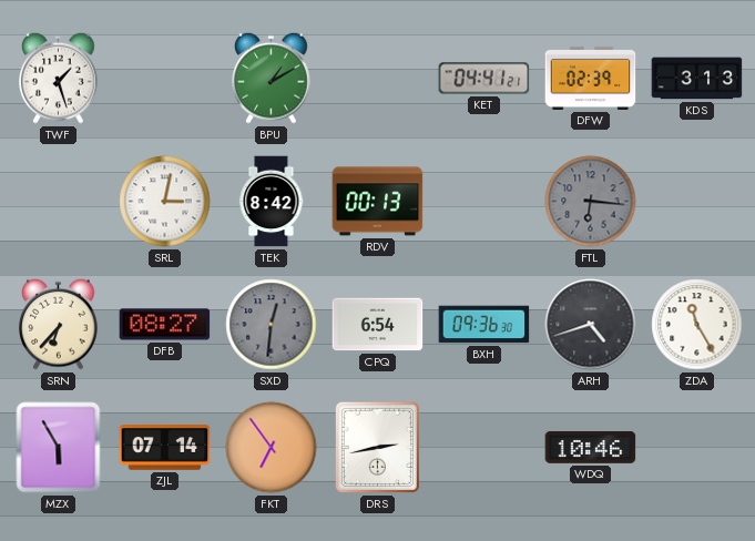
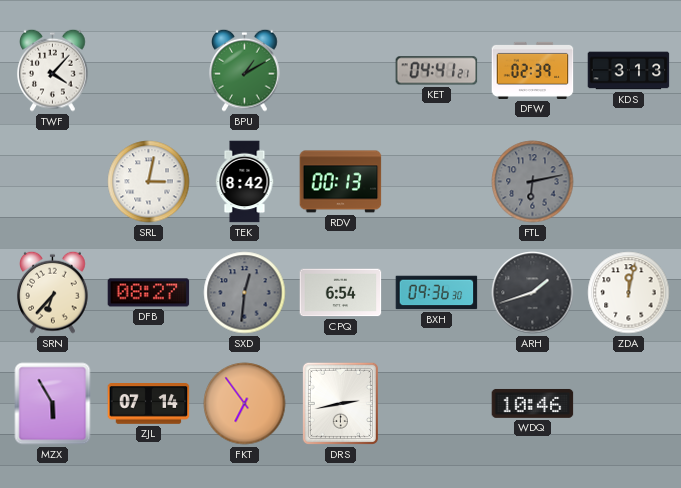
TWF: 1:27 -> 4:07
FTL: 6:16 -> 6:13
ARH: 4:42 -> 1:42
ZDA: 11:25 -> 12:02
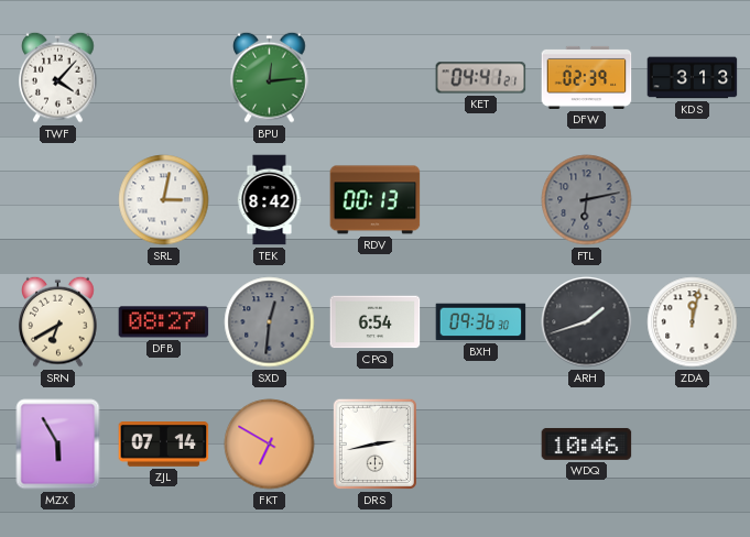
BPU: 1:10 -> 12:14
SRN: 6:37 -> 6:40
FKT: 6:54 -> 6:50
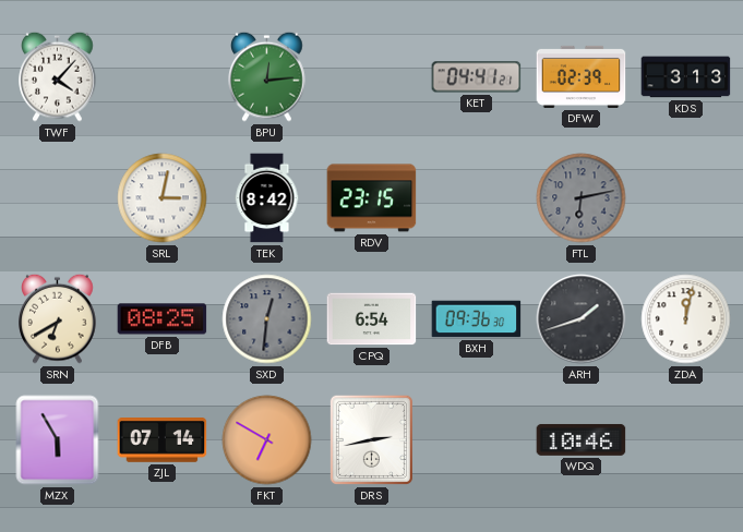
RDV: 00:13 -> 23:15
DFB: 08:27 -> 08:25
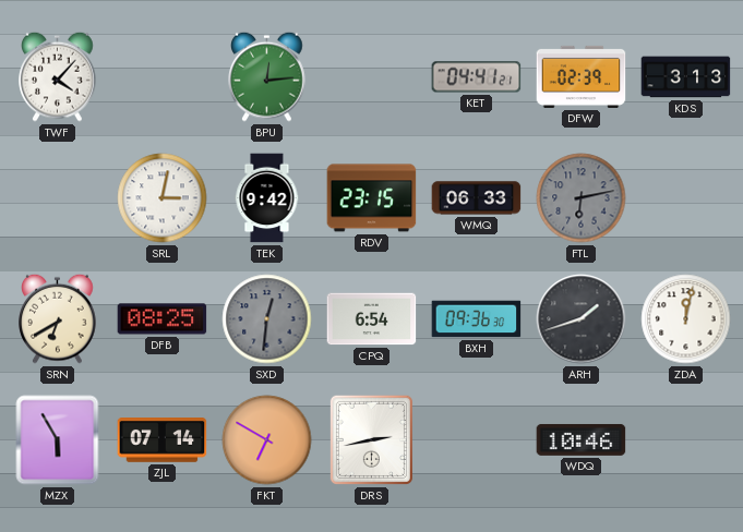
TEK: 8:42 -> 9:42
WMQ: none -> 06:33
